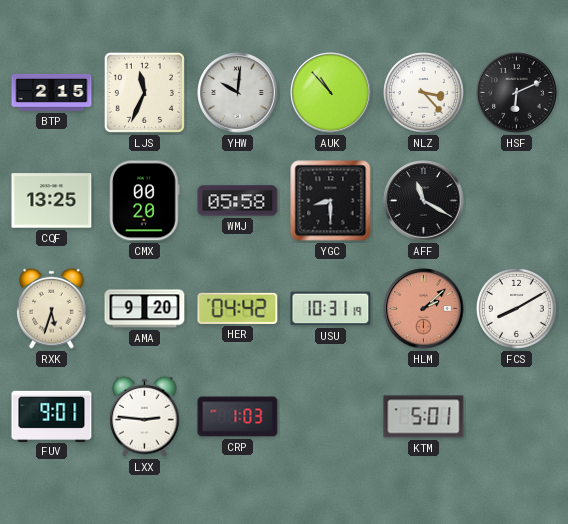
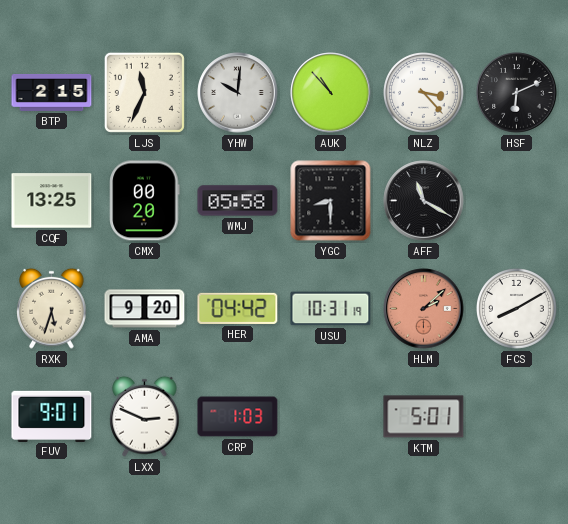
LXX: 2:46 -> 2:49
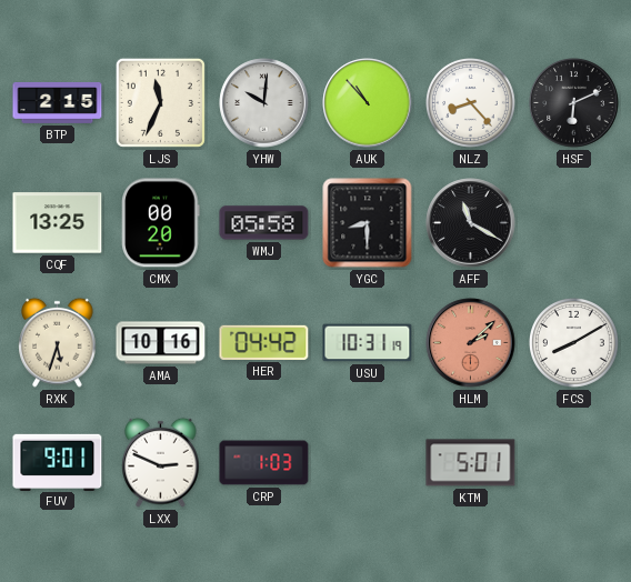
NLZ: 3:23 -> 8:23
AMA: 9:20 -> 10:16
